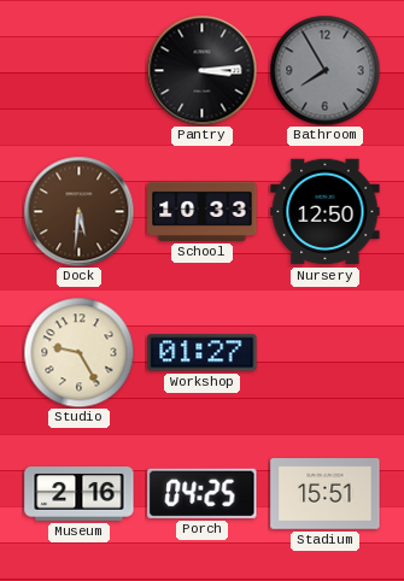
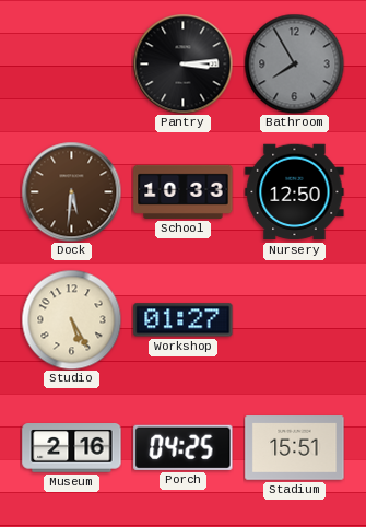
Studio: 9:25 -> 5:25
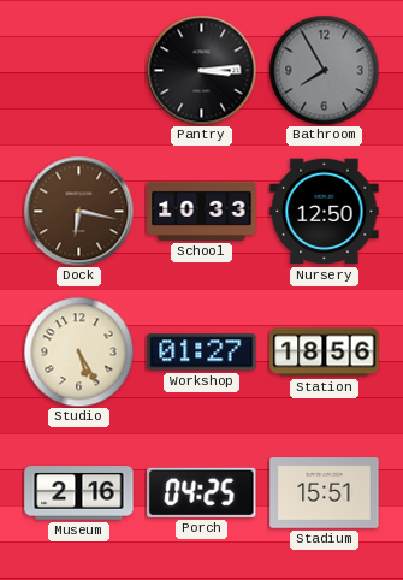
Dock: 5:31 -> 6:17
Station: none -> 18:56
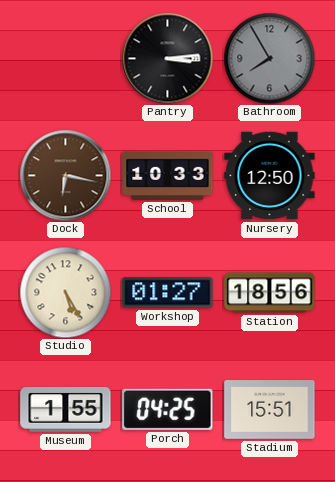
Museum: 2:16 -> 1:55
